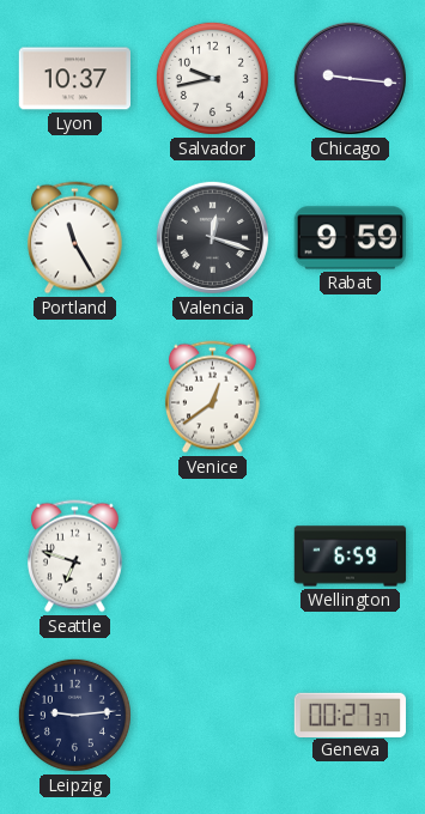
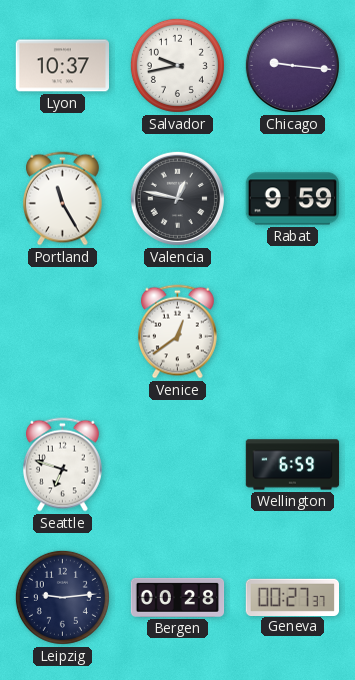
Valencia: 12:18 -> 12:47
Bergen: none -> 00:28
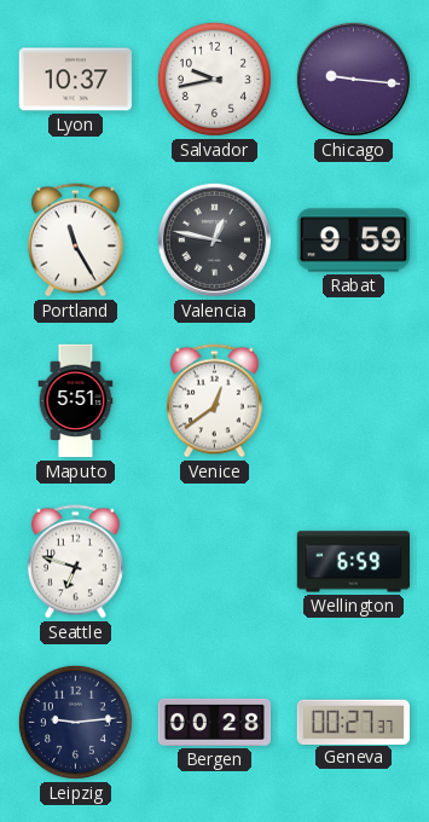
Maputo: none -> 5:51
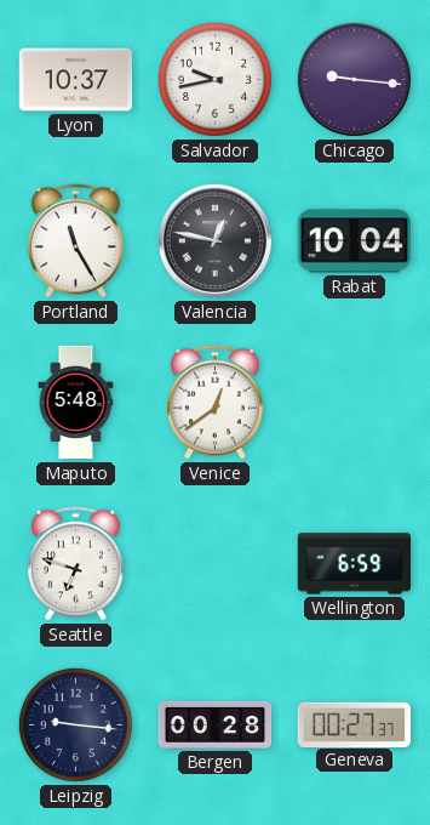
Rabat: 9:59 -> 10:04
Maputo: 5:51 -> 5:48
Leipzig: 9:14 -> 9:16
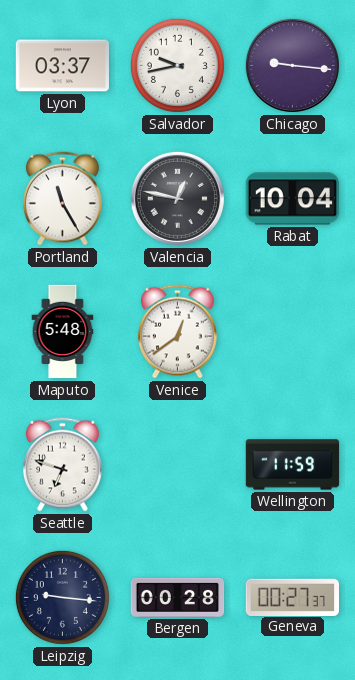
Lyon: 10:37 -> 03:37
Wellington: 6:59 -> 11:59
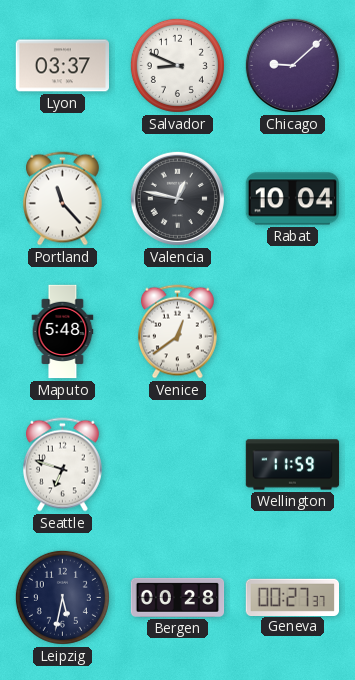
Salvador: 9:43 -> 8:49
Chicago: 9:16 -> 9:08
Portland: 11:25 -> 11:23
Leipzig: 9:16 -> 5:32
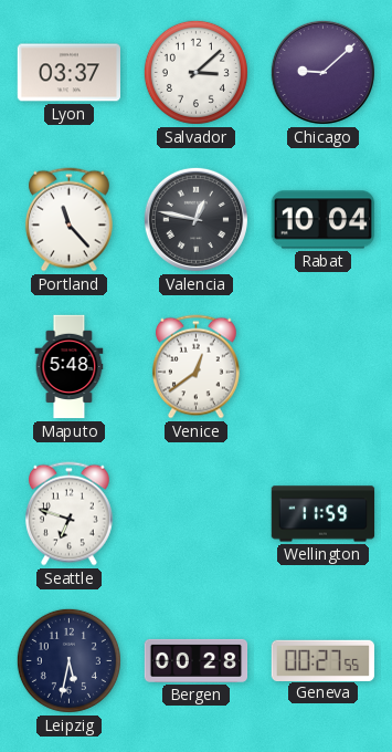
Salvador: 8:49 -> 3:08
Geneva: 00:27:37 -> 00:27:55
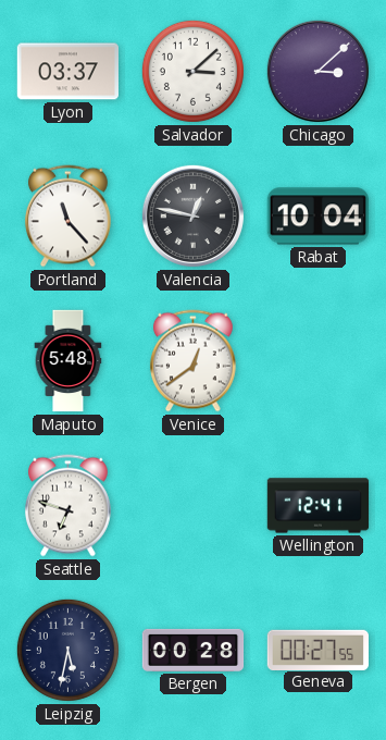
Chicago: 9:08 -> 3:08
Wellington: 11:59 -> 12:41
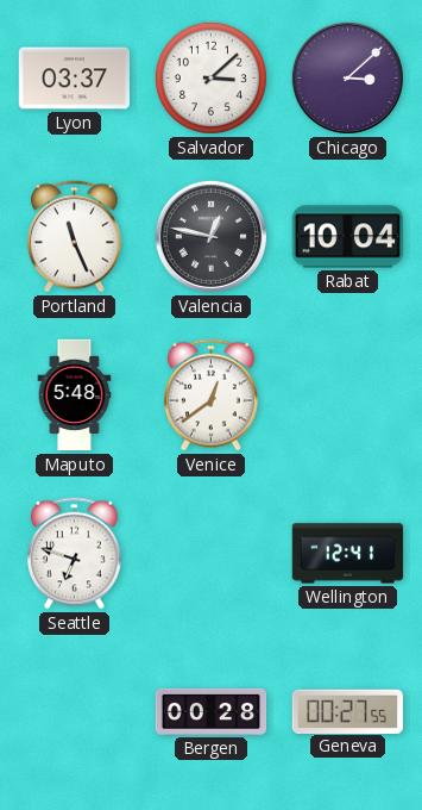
Portland: 11:23 -> 11:26
Leipzig: 5:32 -> none
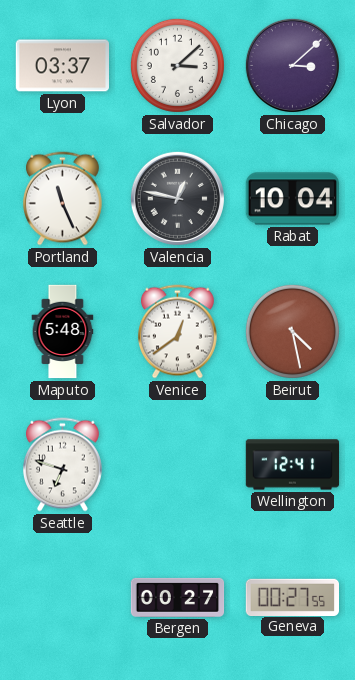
Beirut: none -> 4:28
Bergen: 00:28 -> 00:27
